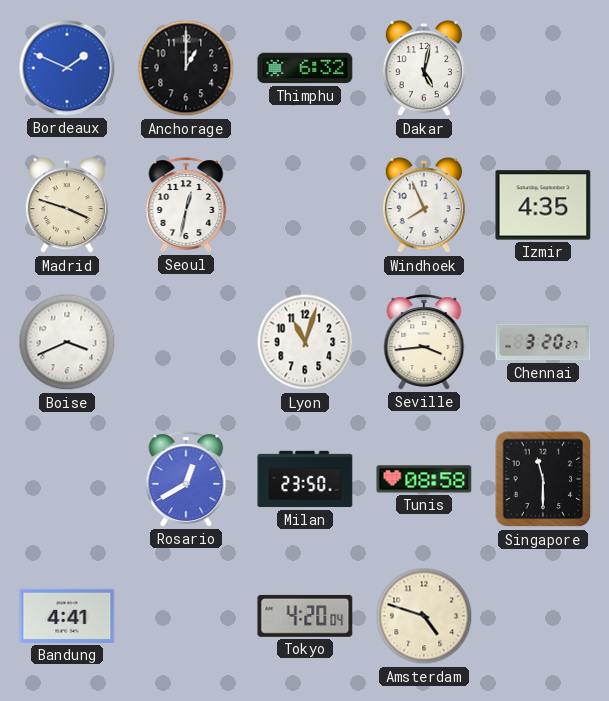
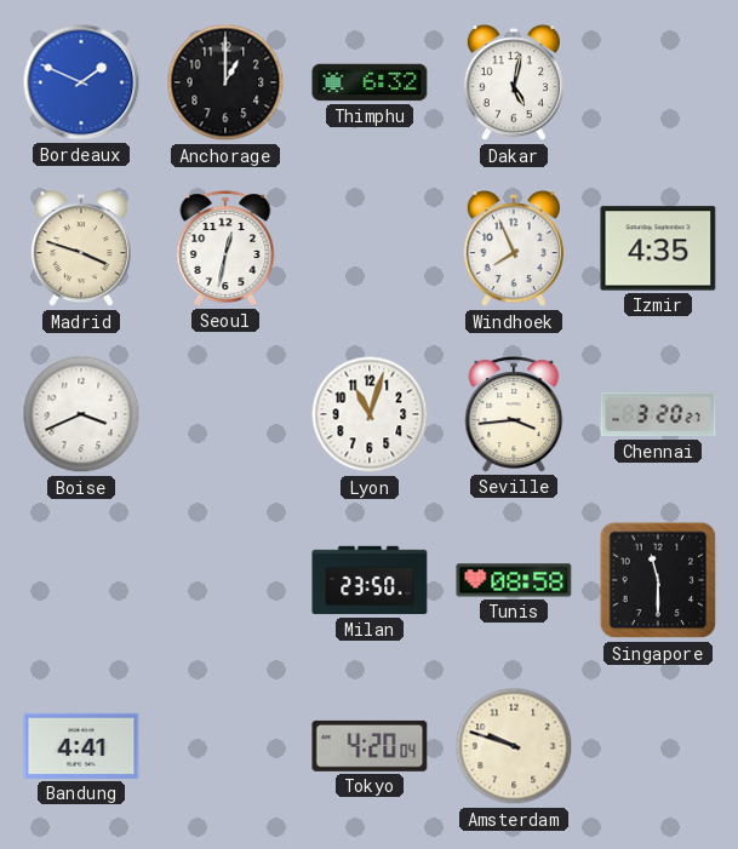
Rosario: 12:40 -> none
Amsterdam: 4:48 -> 9:48
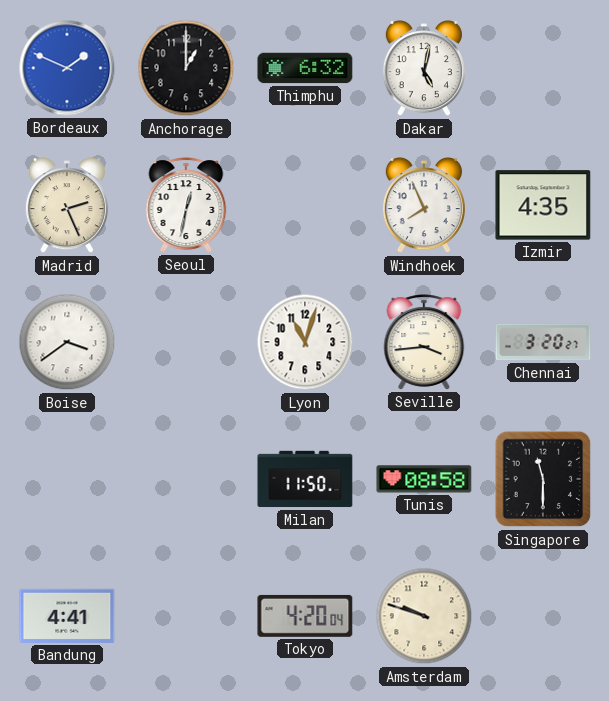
Madrid: 3:48 -> 2:26
Boise: 3:41 -> 3:39
Milan: 23:50 -> 11:50
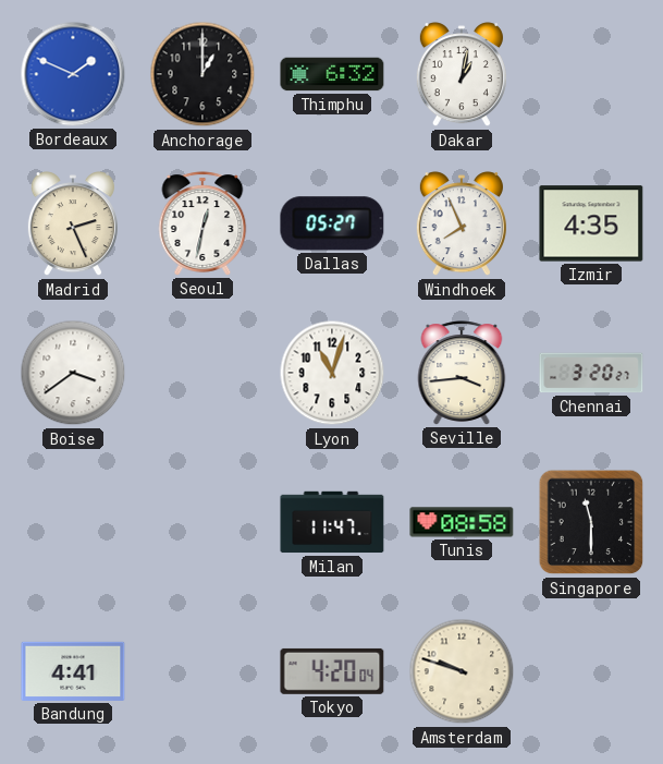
Dakar: 5:02 -> 1:02
Dallas: none -> 05:27
Milan: 11:50 -> 11:47
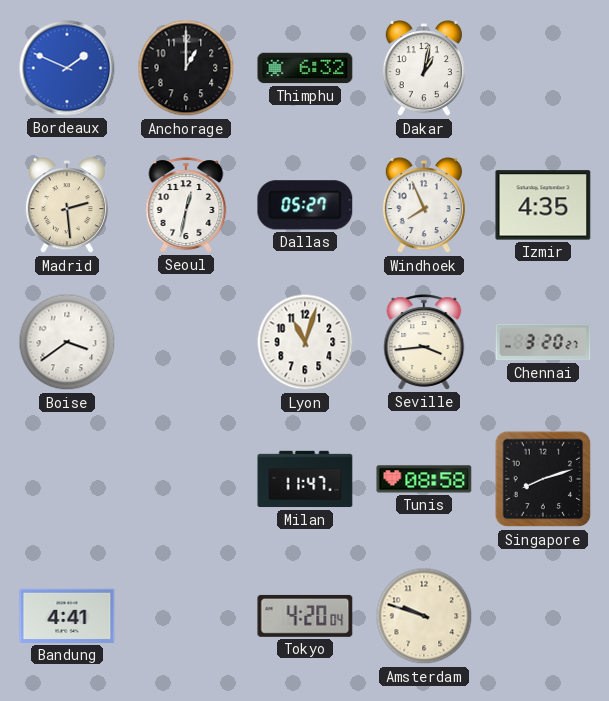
Madrid: 2:26 -> 2:29
Singapore: 11:30 -> 8:12
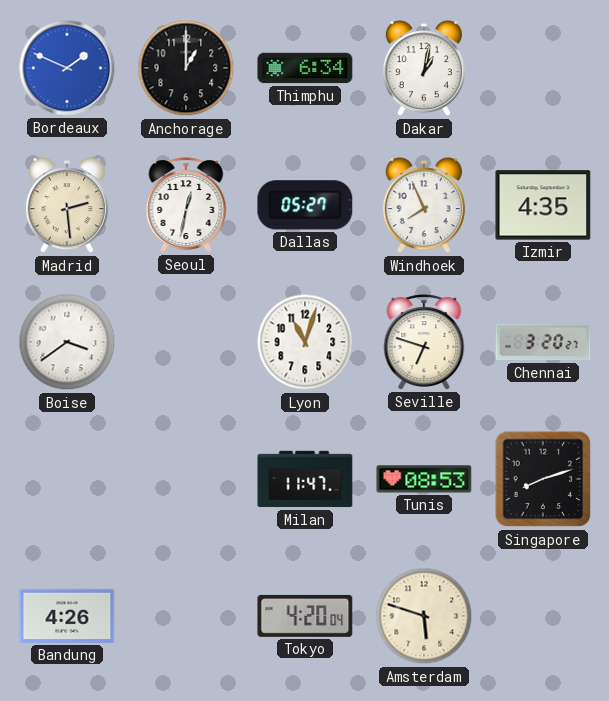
Thimphu: 6:32 -> 6:34
Seville: 3:44 -> 6:48
Tunis: 08:58 -> 08:53
Bandung: 4:41 -> 4:26
Amsterdam: 9:48 -> 5:48
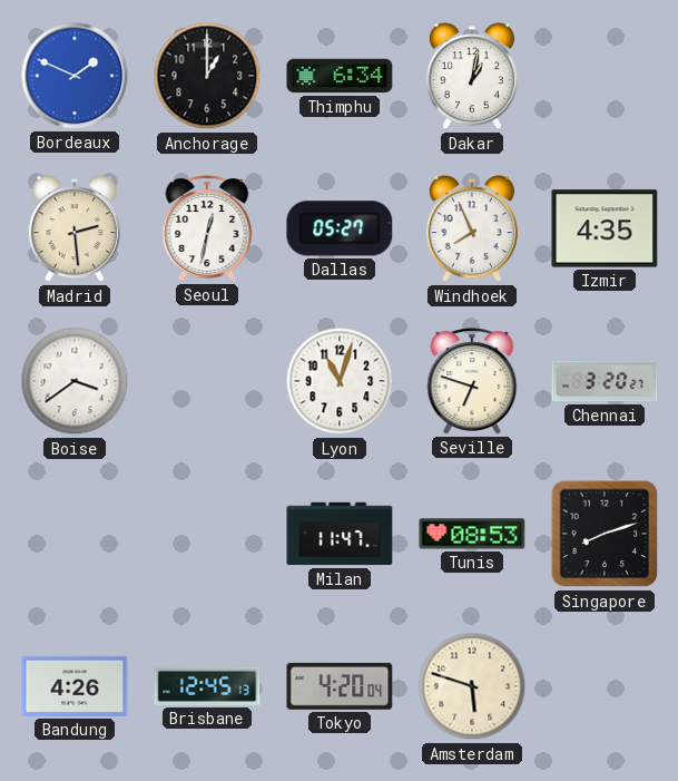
Brisbane: none -> 12:45
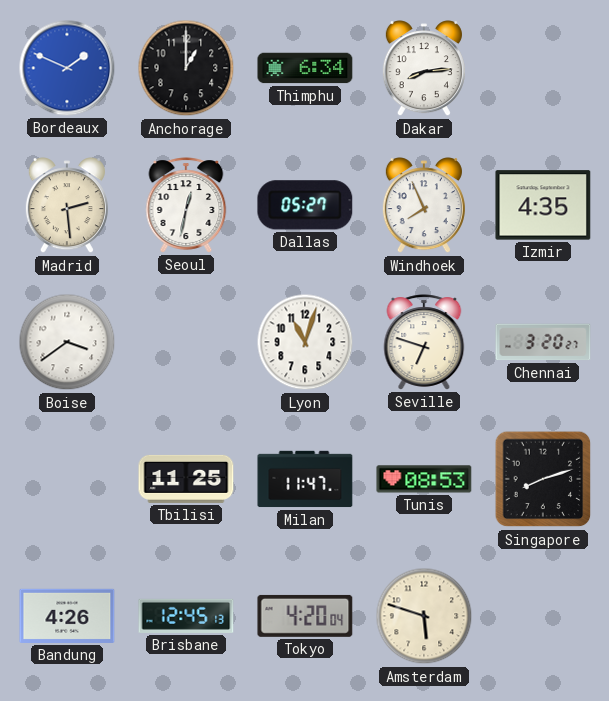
Dakar: 1:02 -> 8:14
Tbilisi: none -> 11:25
